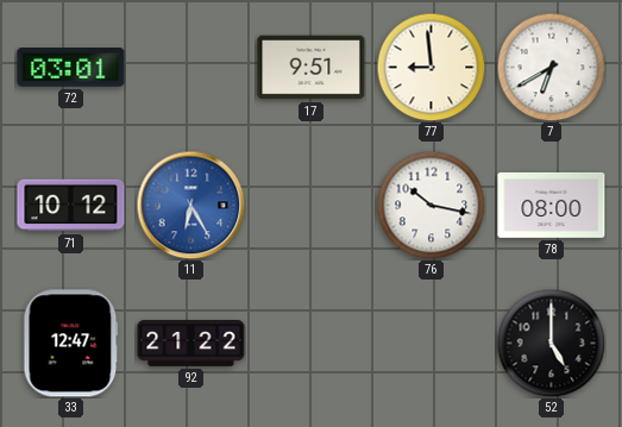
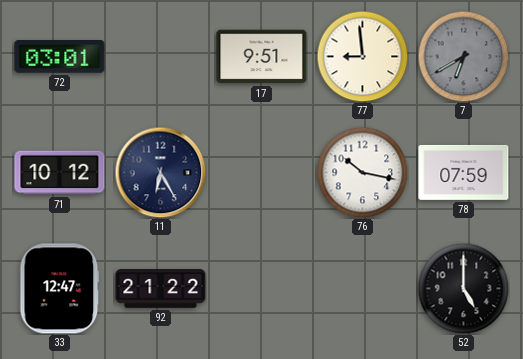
7 dial: white -> grey
11 dial: blue -> navy
78: 08:00 -> 07:59
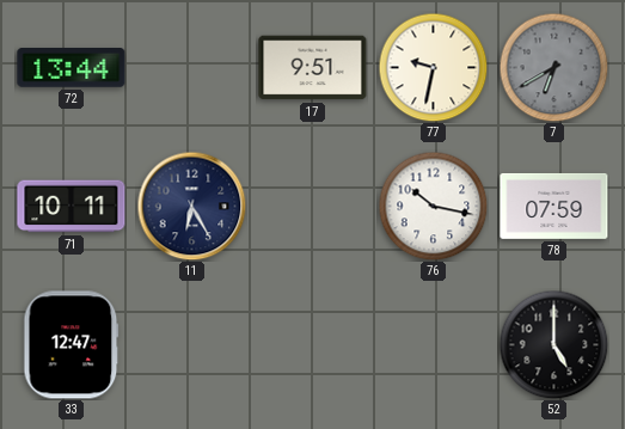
72: 03:01 -> 13:44
77: 8:59 -> 9:32
71: 10:12 -> 10:11
92: 21:22 -> none
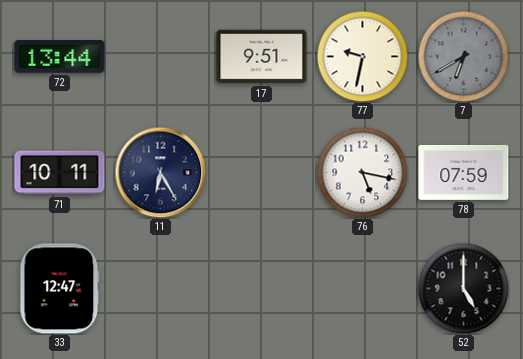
76: 10:17 -> 5:17
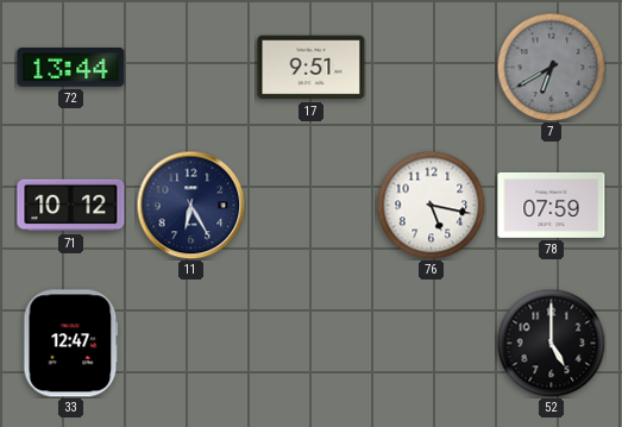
77: 9:32 -> none
71: 10:11 -> 10:12
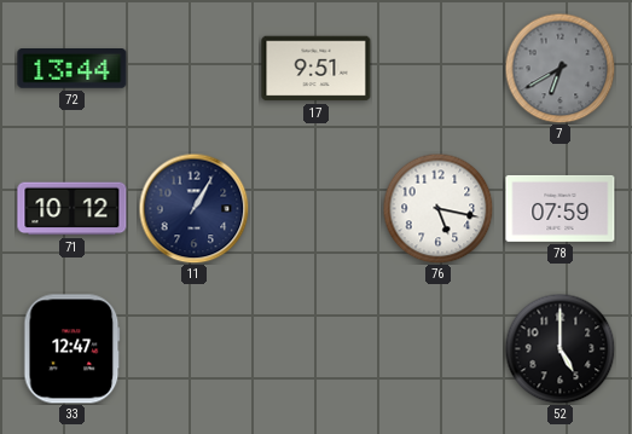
11: 6:25 -> 1:05
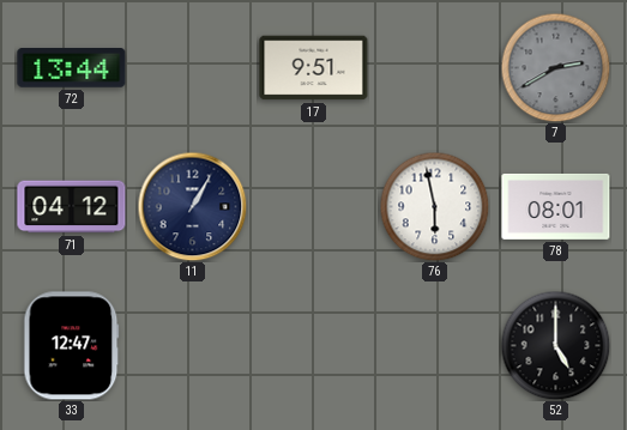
7: 6:40 -> 2:40
71: 10:12 -> 04:12
76: 5:17 -> 5:58
78: 07:59 -> 08:01
